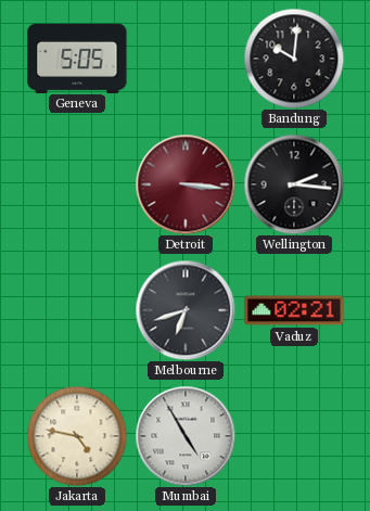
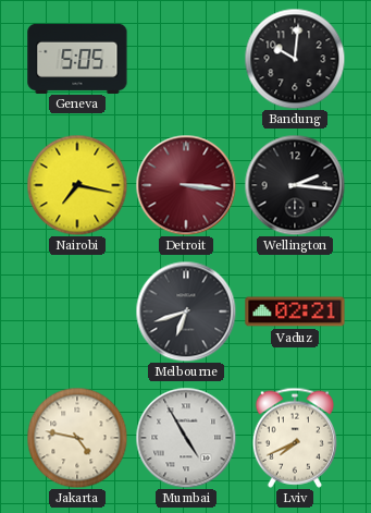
Nairobi: none -> 7:17
Lviv: none -> 7:41
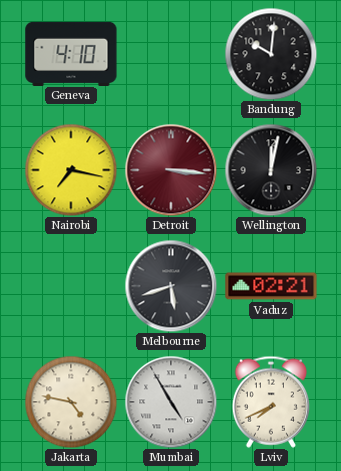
Geneva: 5:05 -> 4:10
Wellington: 2:16 -> 12:02
Melbourne: 6:42 -> 5:42
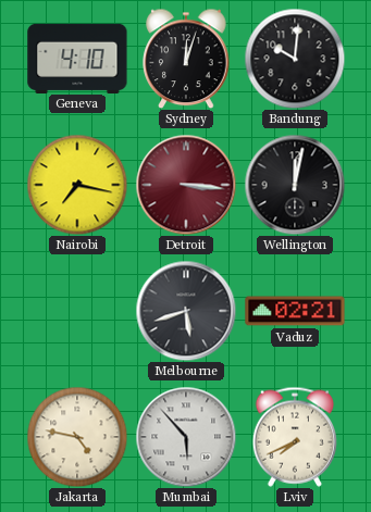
Sydney: none -> 12:03
Mumbai: 4:55 -> 5:53
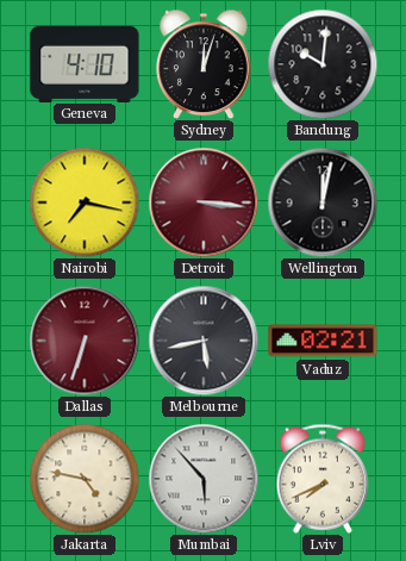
Dallas: none -> 6:33
Melbourne: 5:42 -> 5:43
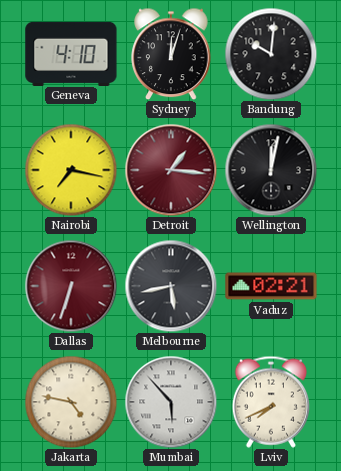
Detroit: 3:16 -> 1:16
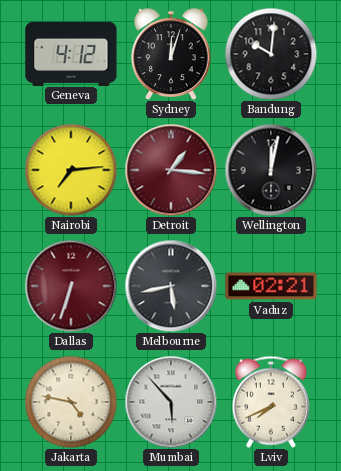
Geneva: 4:10 -> 4:12
Nairobi: 7:17 -> 7:14
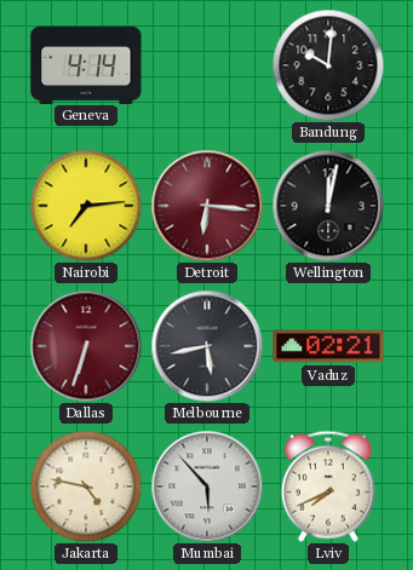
Geneva: 4:12 -> 4:14
Sydney: 12:03 -> none
Detroit: 1:16 -> 6:16
